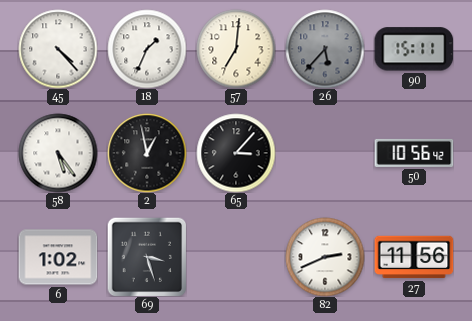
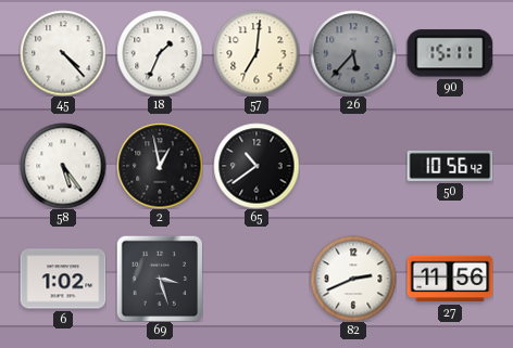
65: 3:07 -> 10:39
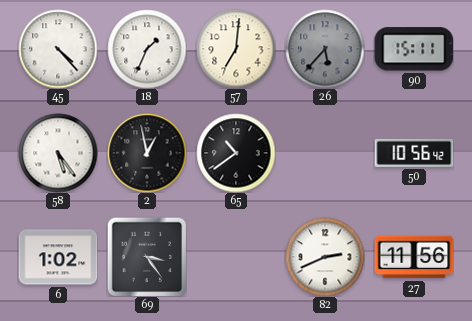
69: 3:27 -> 3:24
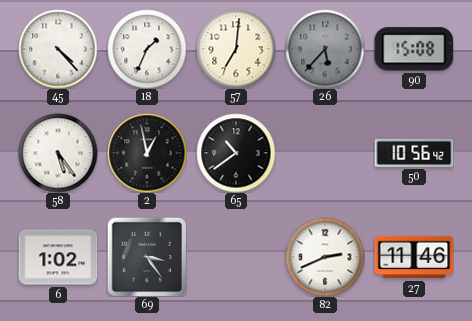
90: 15:11 -> 15:08
27: 11:56 -> 11:46
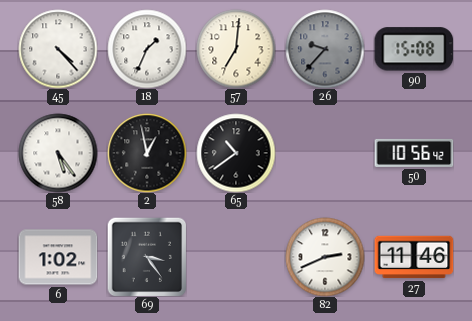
26: 5:37 -> 9:37
